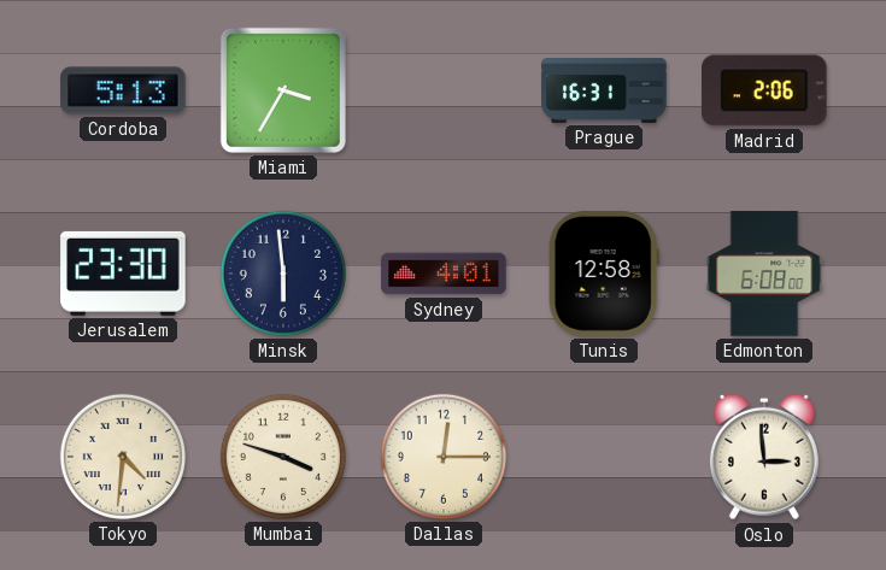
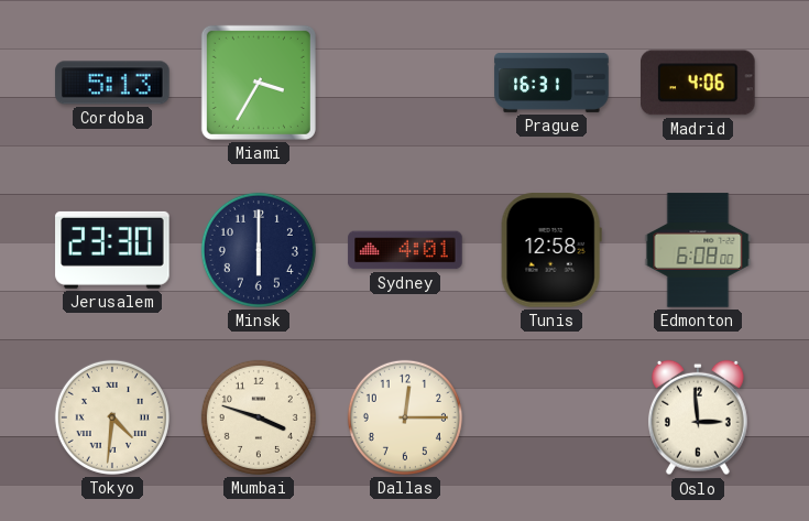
Madrid: 2:06 -> 4:06
Minsk: 5:59 -> 6:00
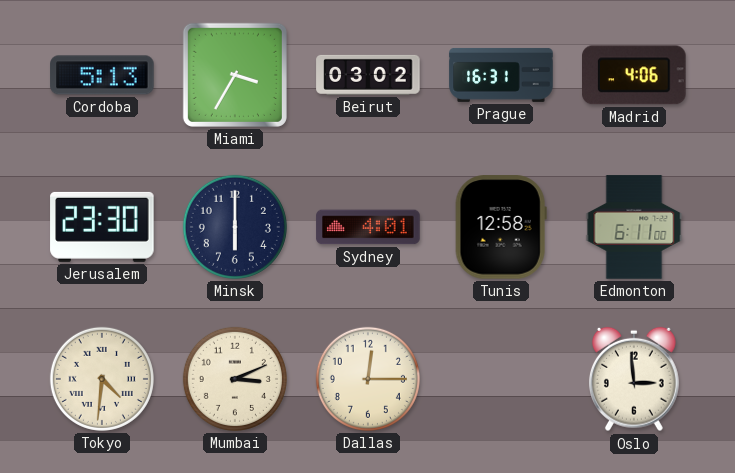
Beirut: none -> 03:02
Edmonton: 6:08 -> 6:11
Mumbai: 3:48 -> 3:11
